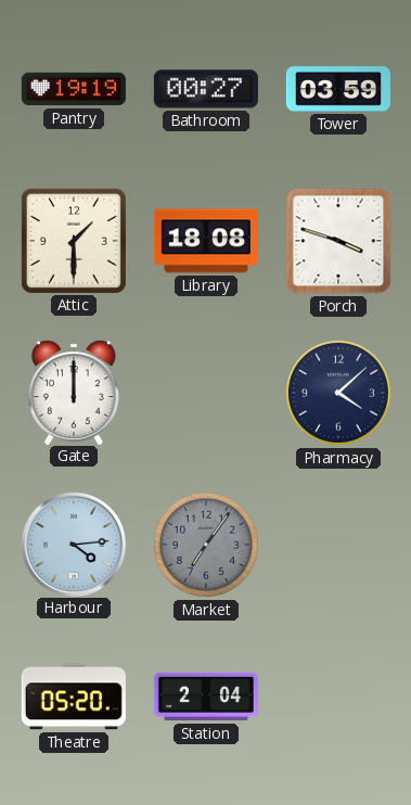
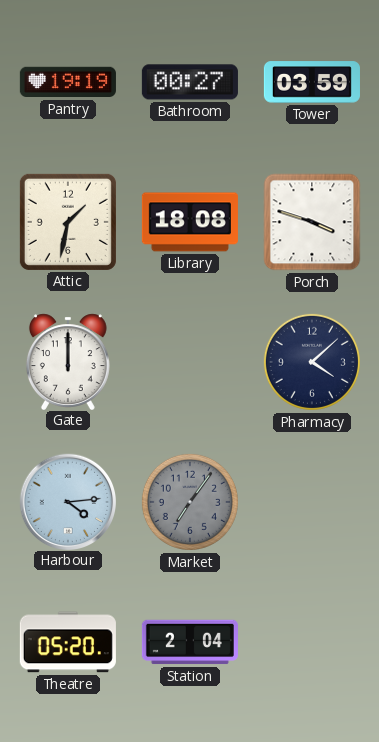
Attic: 1:30 -> 1:32
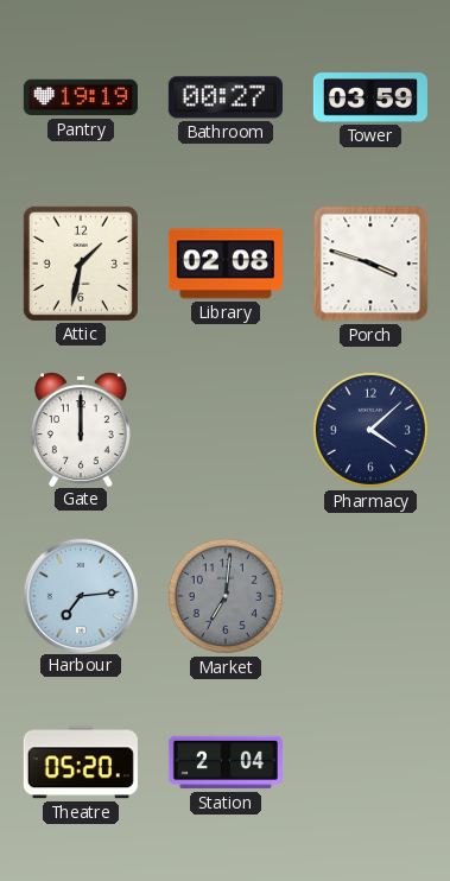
Library: 18:08 -> 02:08
Harbour: 4:14 -> 7:14
Market: 7:06 -> 7:01
